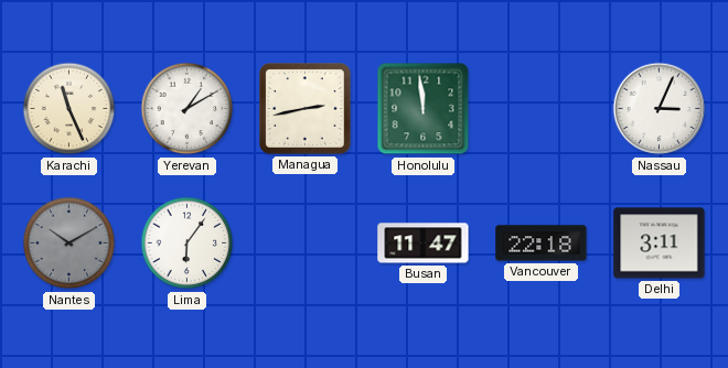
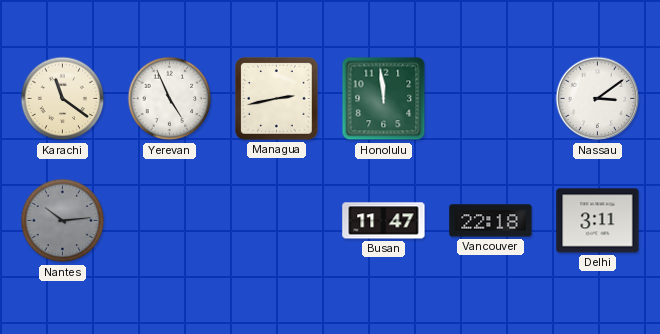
Karachi: 11:26 -> 11:21
Yerevan: 1:10 -> 4:56
Nassau: 3:04 -> 3:09
Nantes: 10:10 -> 10:14
Lima: 6:06 -> none
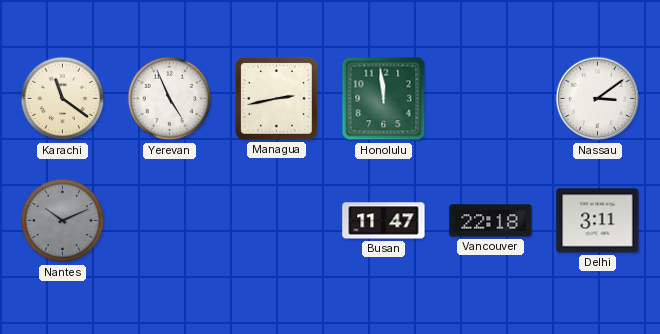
Nantes: 10:14 -> 10:11
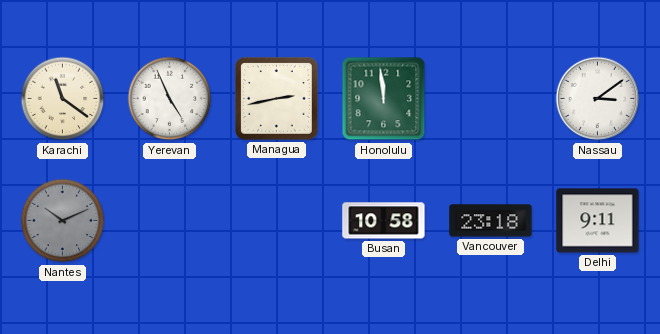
Busan: 11:47 -> 10:58
Vancouver: 22:18 -> 23:18
Delhi: 3:11 -> 9:11
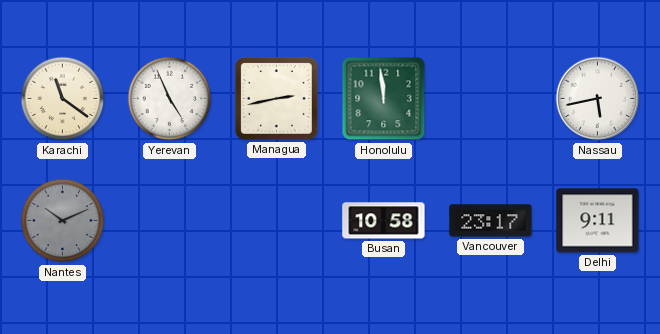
Nassau: 3:09 -> 5:43
Vancouver: 23:18 -> 23:17
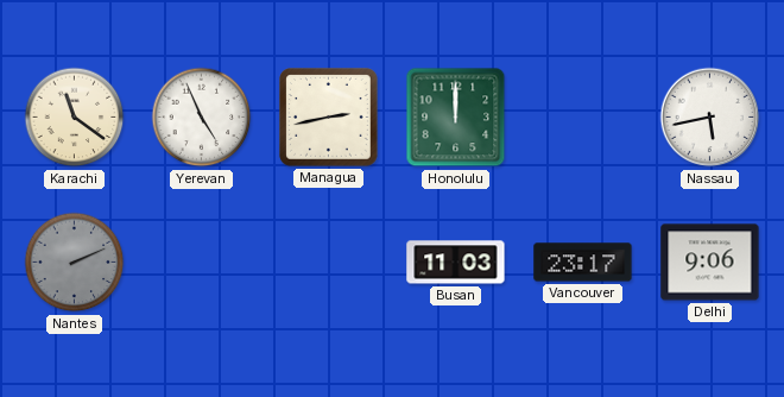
Honolulu: 11:59 -> 12:00
Nantes: 10:11 -> 2:11
Busan: 10:58 -> 11:03
Delhi: 9:11 -> 9:06
